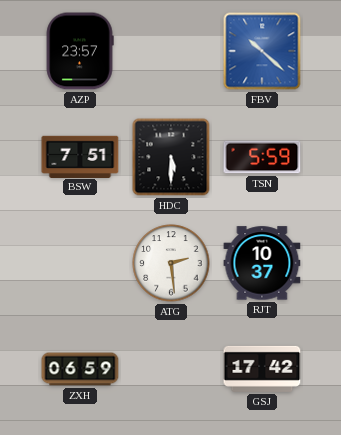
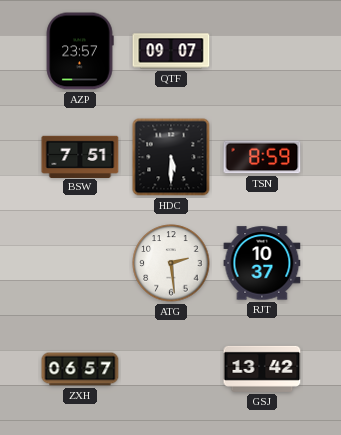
QTF: none -> 09:07
FBV: 10:22 -> none
TSN: 5:59 -> 8:59
ZXH: 06:59 -> 06:57
GSJ: 17:42 -> 13:42
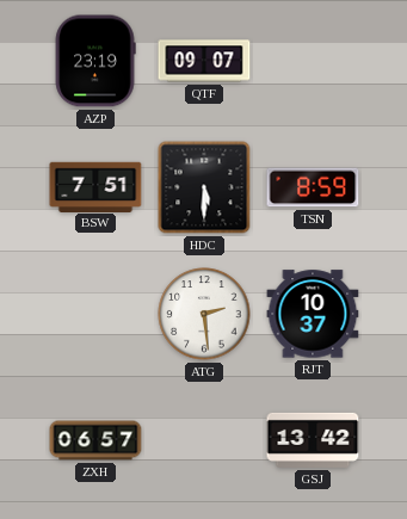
AZP: 23:57 -> 23:19
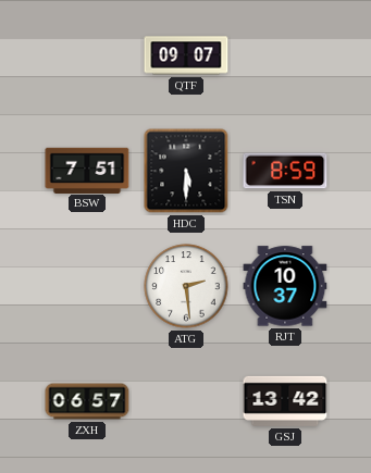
AZP: 23:19 -> none
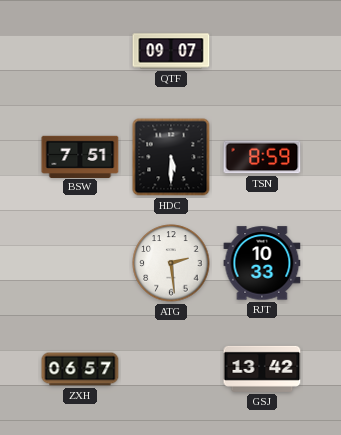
RJT: 10:37 -> 10:33
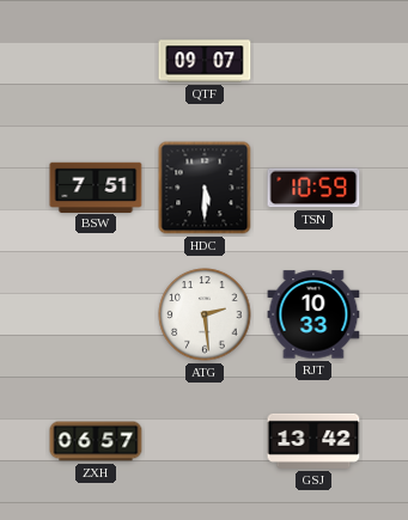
TSN: 8:59 -> 10:59
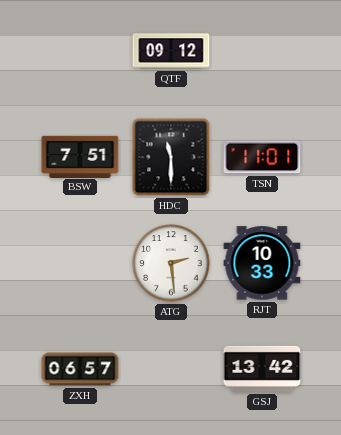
QTF: 09:07 -> 09:12
HDC: 5:30 -> 11:30
TSN: 10:59 -> 11:01
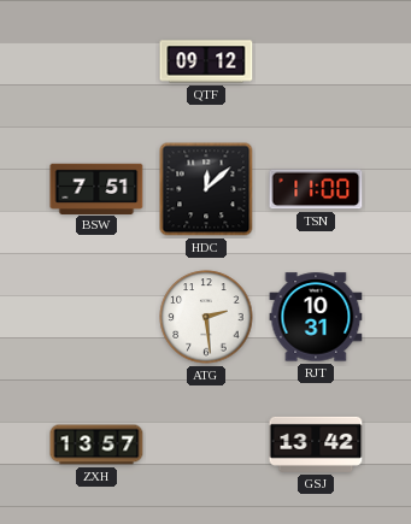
HDC: 11:30 -> 12:08
TSN: 11:01 -> 11:00
RJT: 10:33 -> 10:31
ZXH: 06:57 -> 13:57
